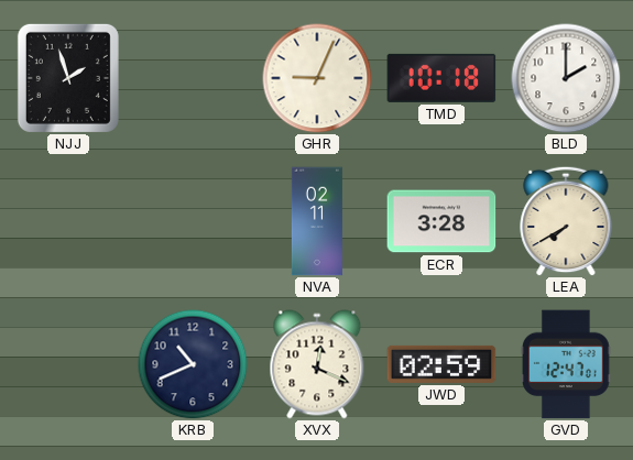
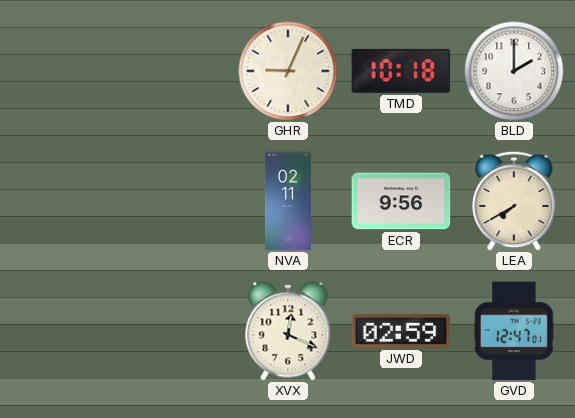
NJJ: 1:57 -> none
ECR: 3:28 -> 9:56
KRB: 10:41 -> none
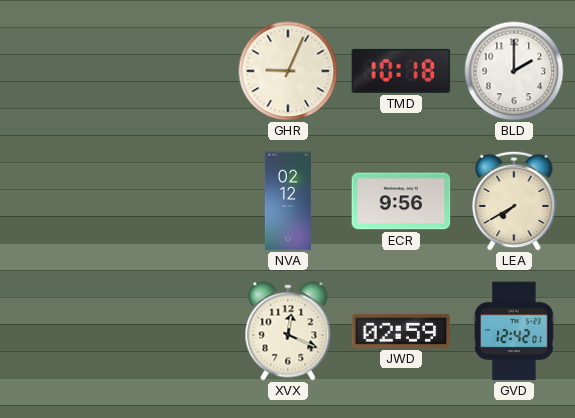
NVA: 02:11 -> 02:12
GVD: 12:47 -> 12:42
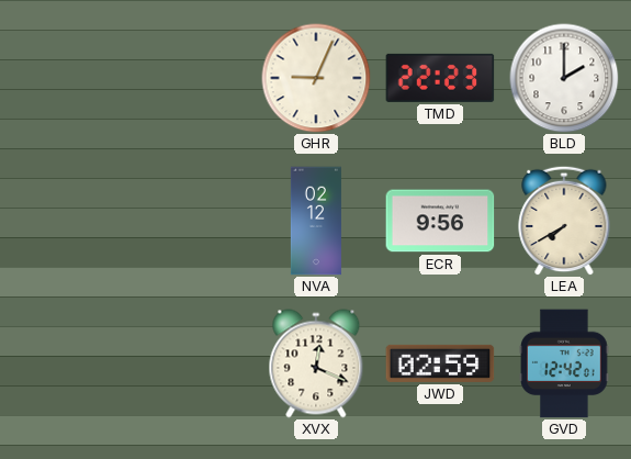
TMD: 10:18 -> 22:23
